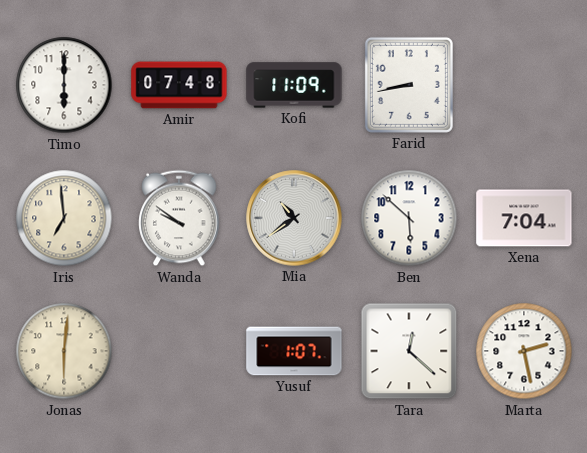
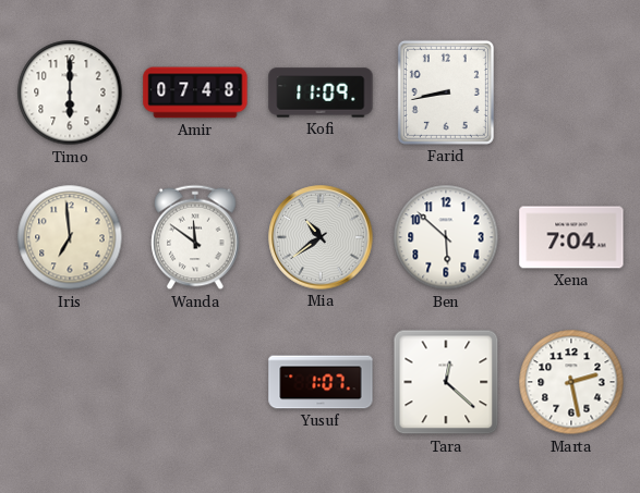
Wanda: 9:51 -> 11:51
Jonas: 6:01 -> none
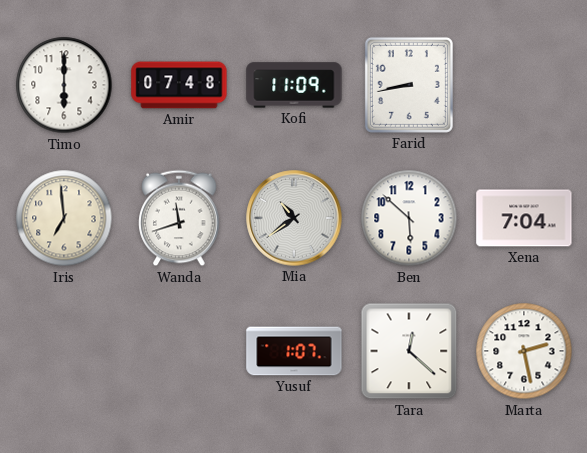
Wanda: 11:51 -> 11:42
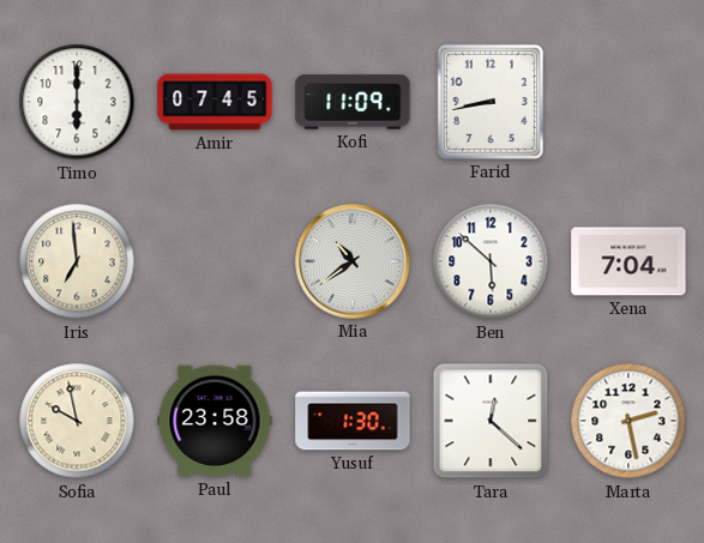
Amir: 07:48 -> 07:45
Wanda: 11:42 -> none
Sofia: none -> 9:58
Paul: none -> 23:58
Yusuf: 1:07 -> 1:30
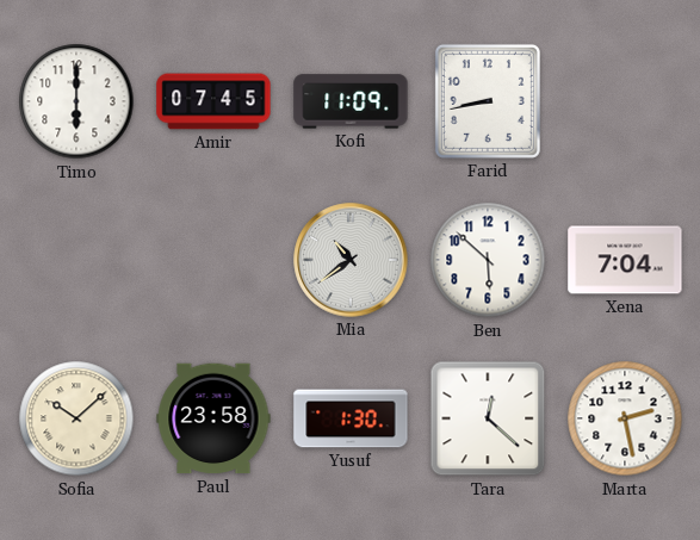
Iris: 6:59 -> none
Sofia: 9:58 -> 10:08
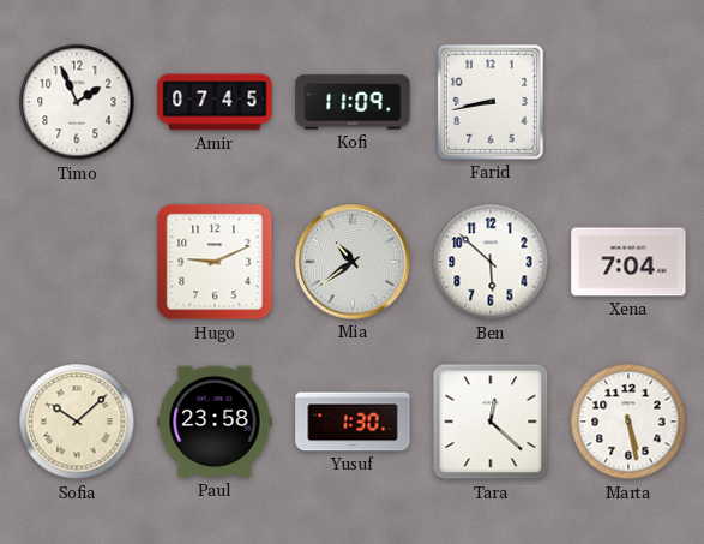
Timo: 6:00 -> 1:56
Hugo: none -> 9:11
Marta: 2:28 -> 5:28
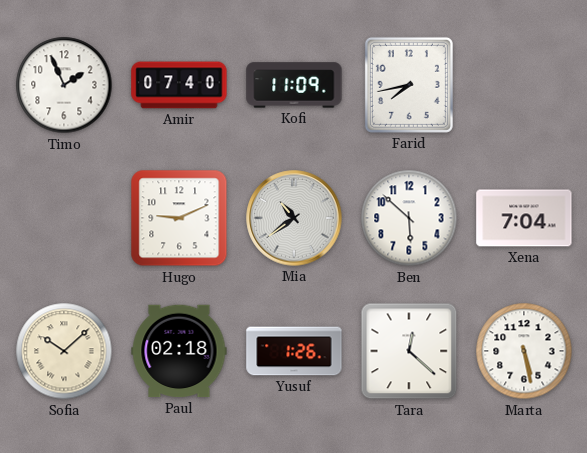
Amir: 07:45 -> 07:40
Farid: 8:43 -> 7:43
Paul: 23:58 -> 02:18
Yusuf: 1:30 -> 1:26
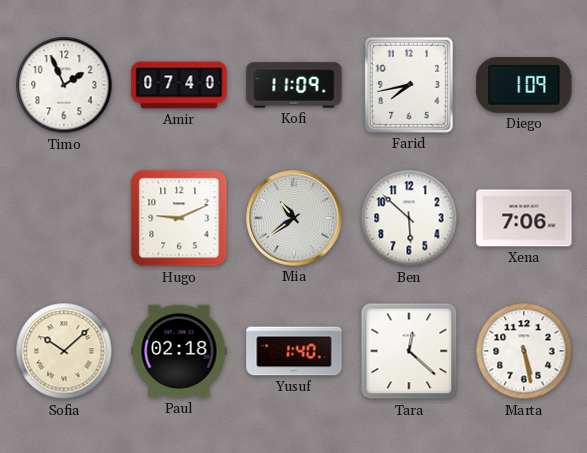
Diego: none -> 1:09
Xena: 7:04 -> 7:06
Yusuf: 1:26 -> 1:40
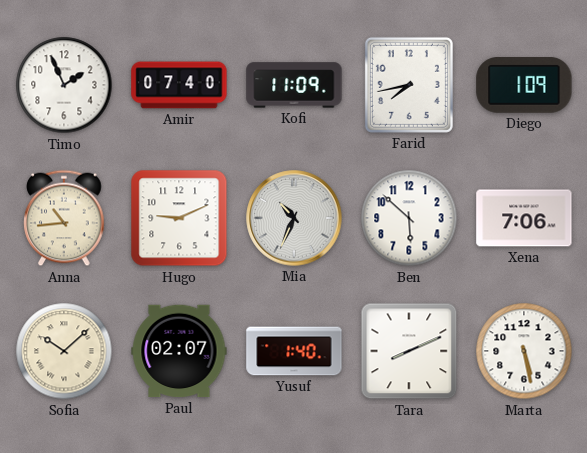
Anna: none -> 10:44
Mia: 10:39 -> 10:34
Paul: 02:18 -> 02:07
Tara: 12:22 -> 8:11
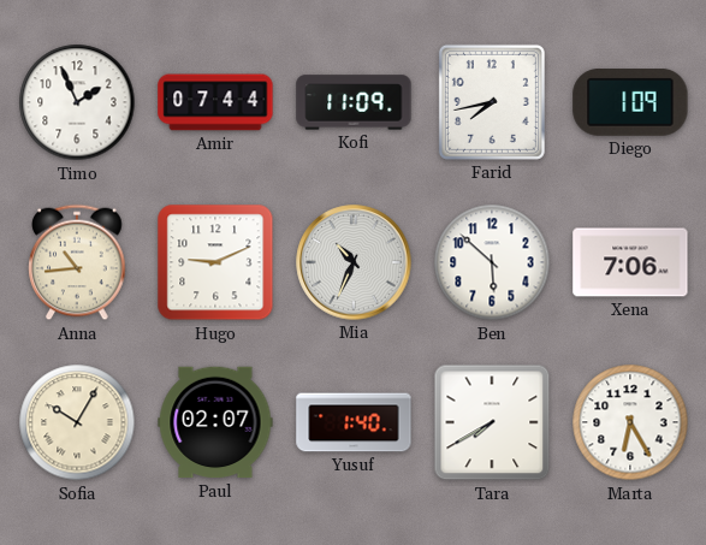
Amir: 07:40 -> 07:44
Sofia: 10:08 -> 10:05
Tara: 8:11 -> 7:40
Marta: 5:28 -> 6:25
